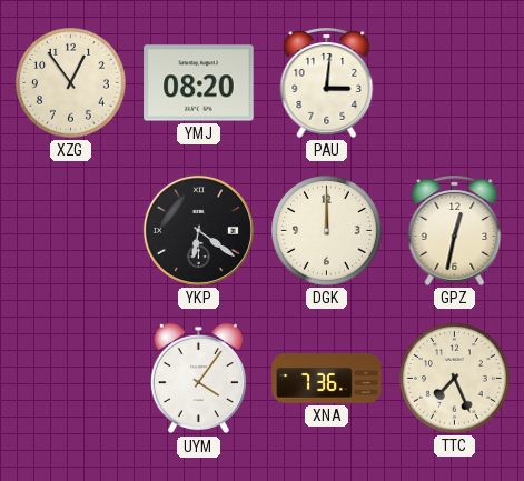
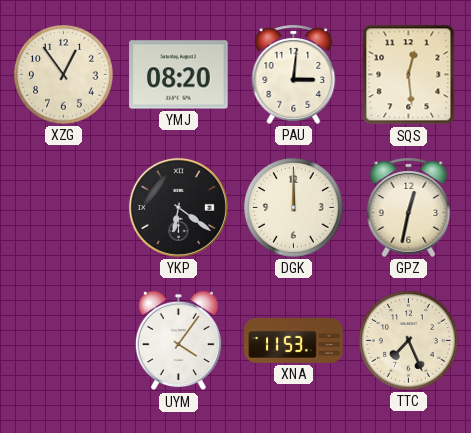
SQS: none -> 12:29
XNA: 7:36 -> 11:53
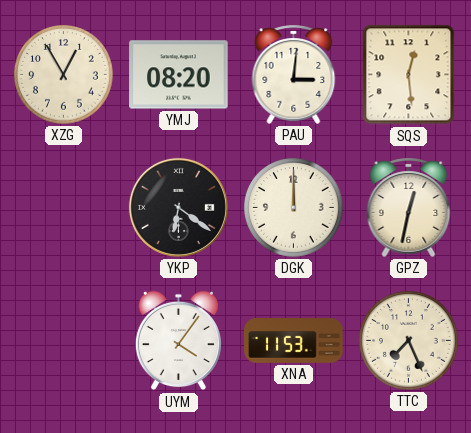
XZG: 12:54 -> 12:55
